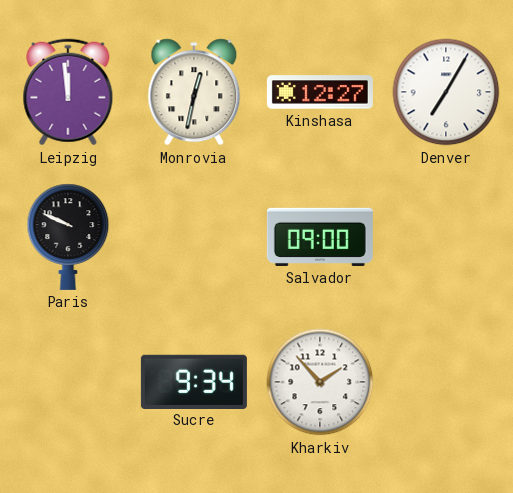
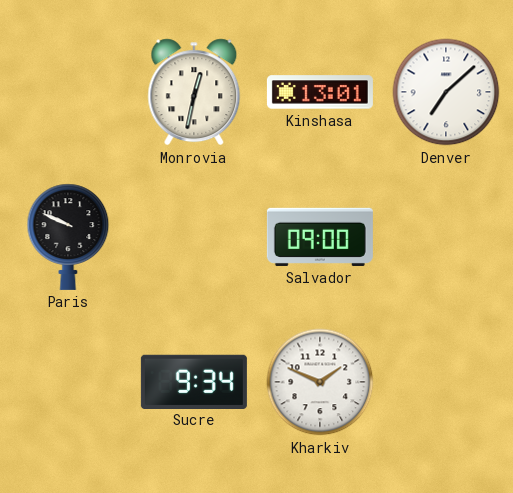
Leipzig: 11:59 -> none
Kinshasa: 12:27 -> 13:01
Denver: 7:05 -> 7:08
Kharkiv: 1:53 -> 1:49
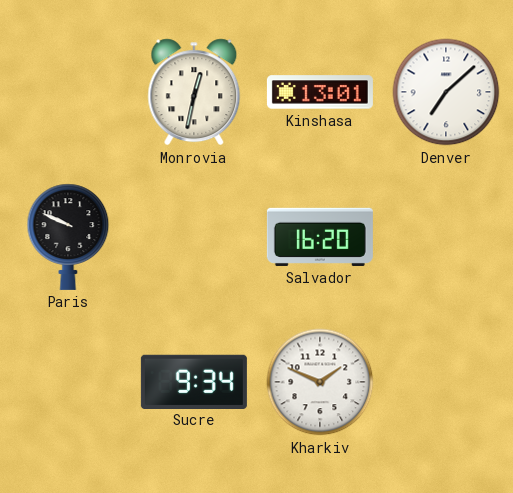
Salvador: 09:00 -> 16:20
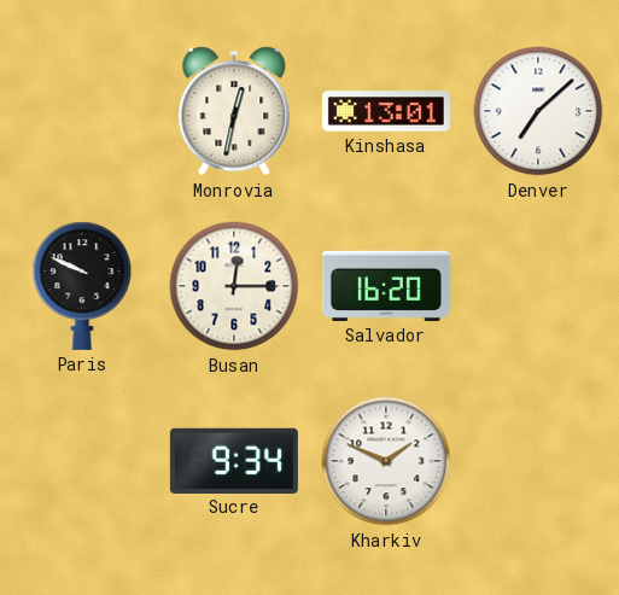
Busan: none -> 12:15
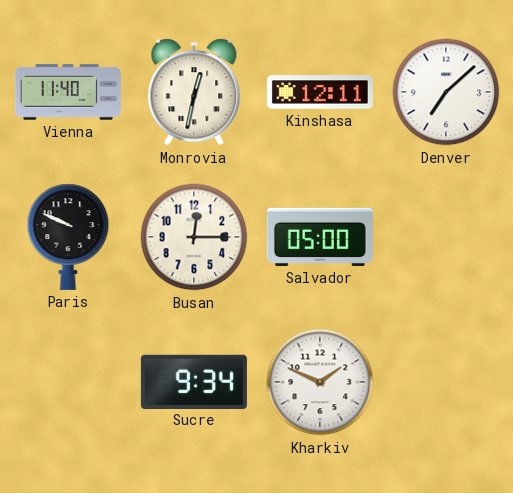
Vienna: none -> 11:40
Kinshasa: 13:01 -> 12:11
Salvador: 16:20 -> 05:00
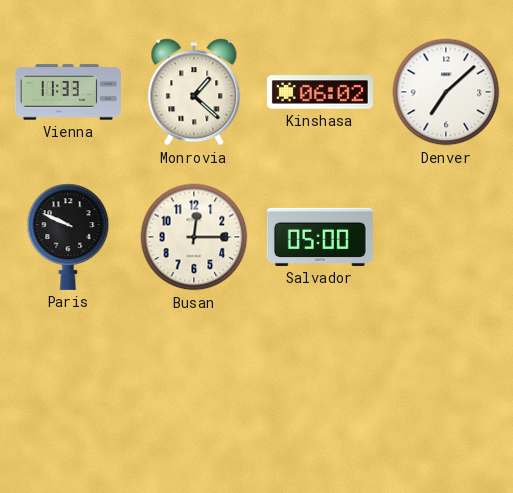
Vienna: 11:40 -> 11:33
Monrovia: 12:32 -> 1:22
Kinshasa: 12:11 -> 06:02
Sucre: 9:34 -> none
Kharkiv: 1:49 -> none
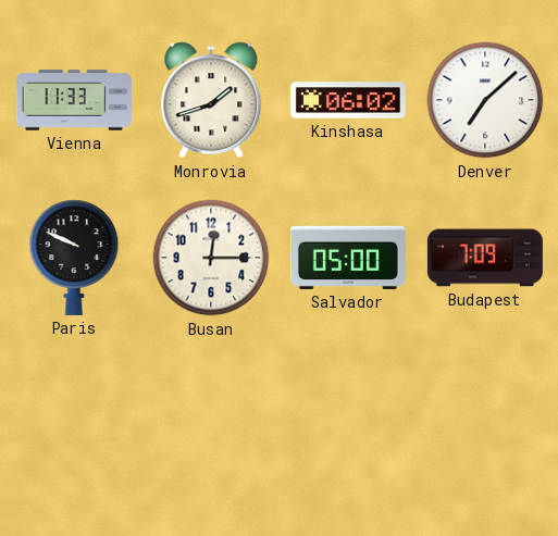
Monrovia: 1:22 -> 1:42
Budapest: none -> 7:09
